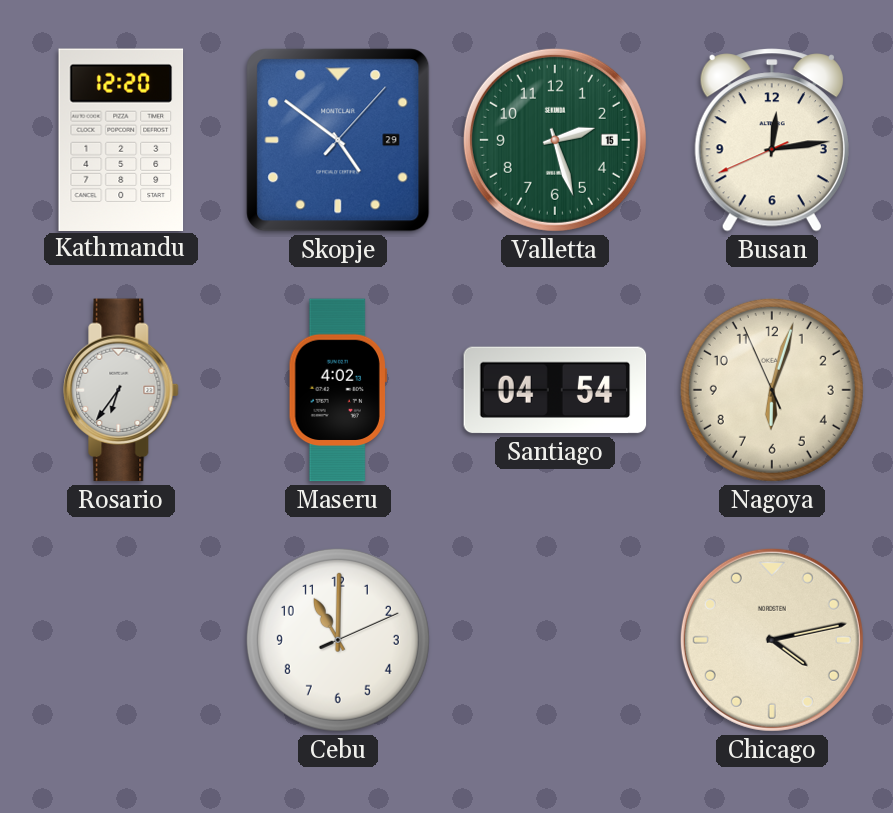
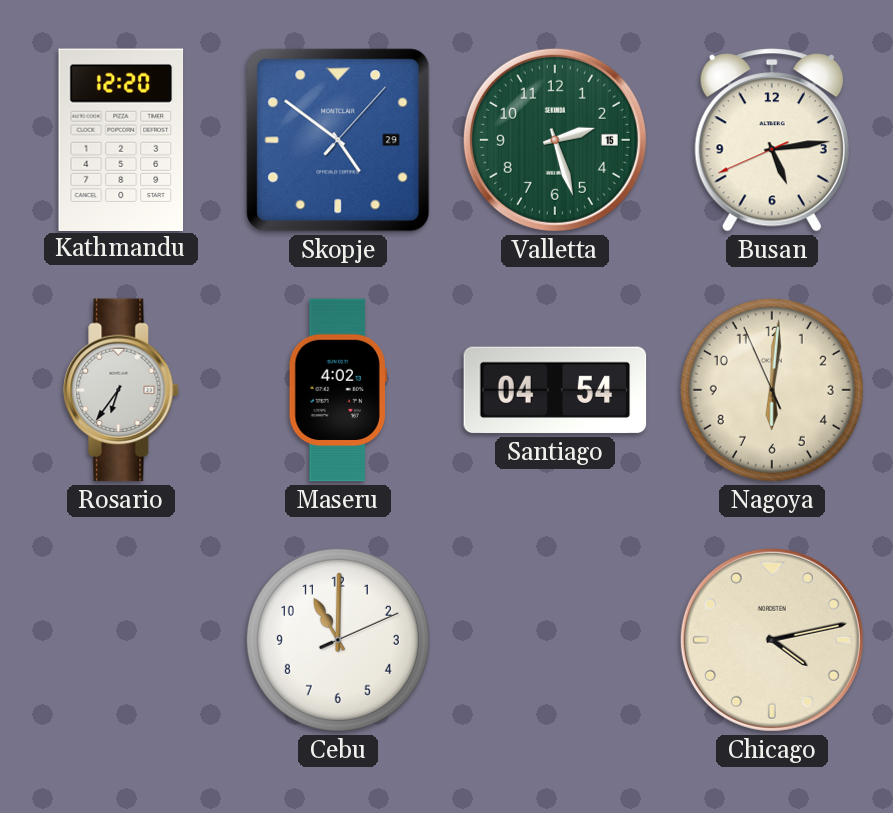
Busan: 12:13 -> 5:13
Nagoya: 6:02 -> 6:00
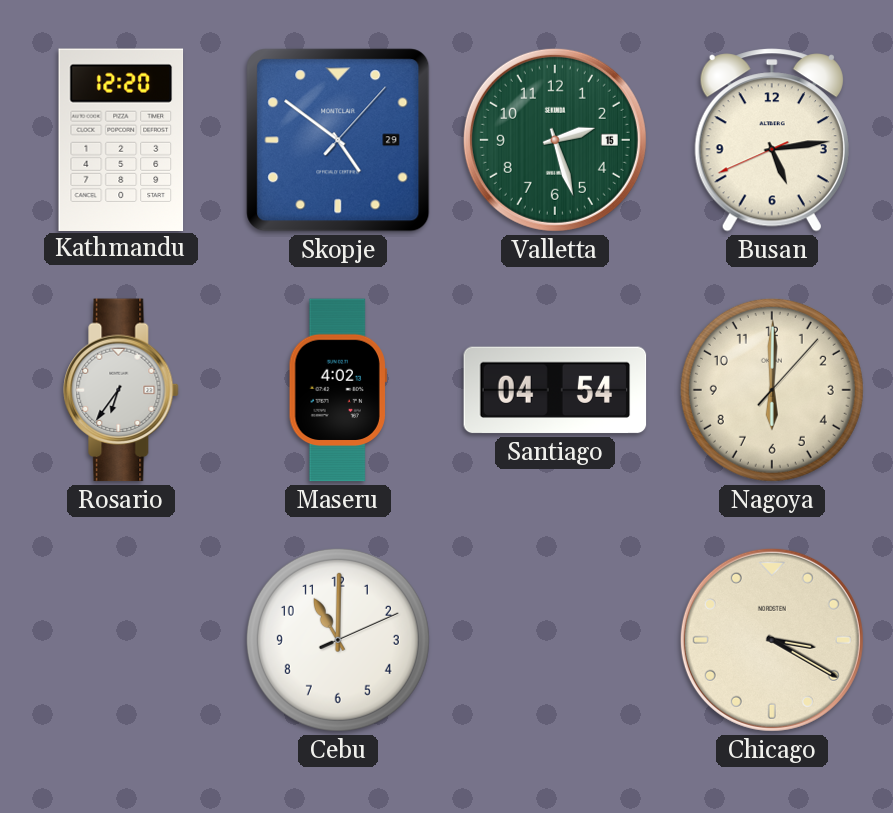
Nagoya: 6:00:56 -> 6:00:07
Chicago: 4:13 -> 3:20
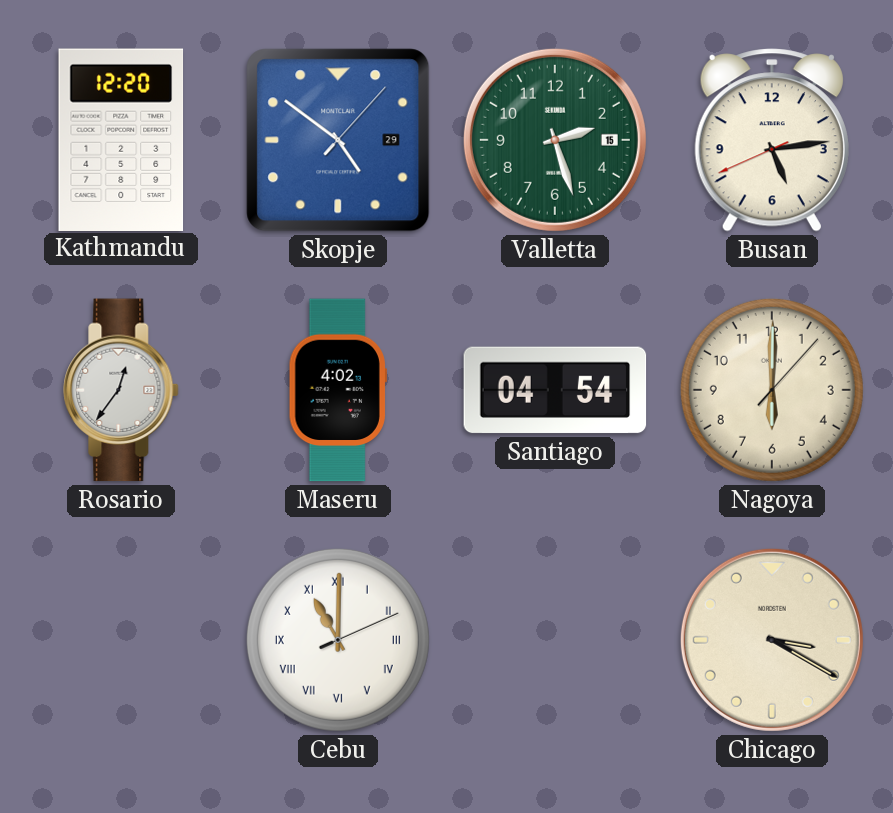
Rosario: 6:36 -> 12:36
Cebu numerals: Arabic -> Roman
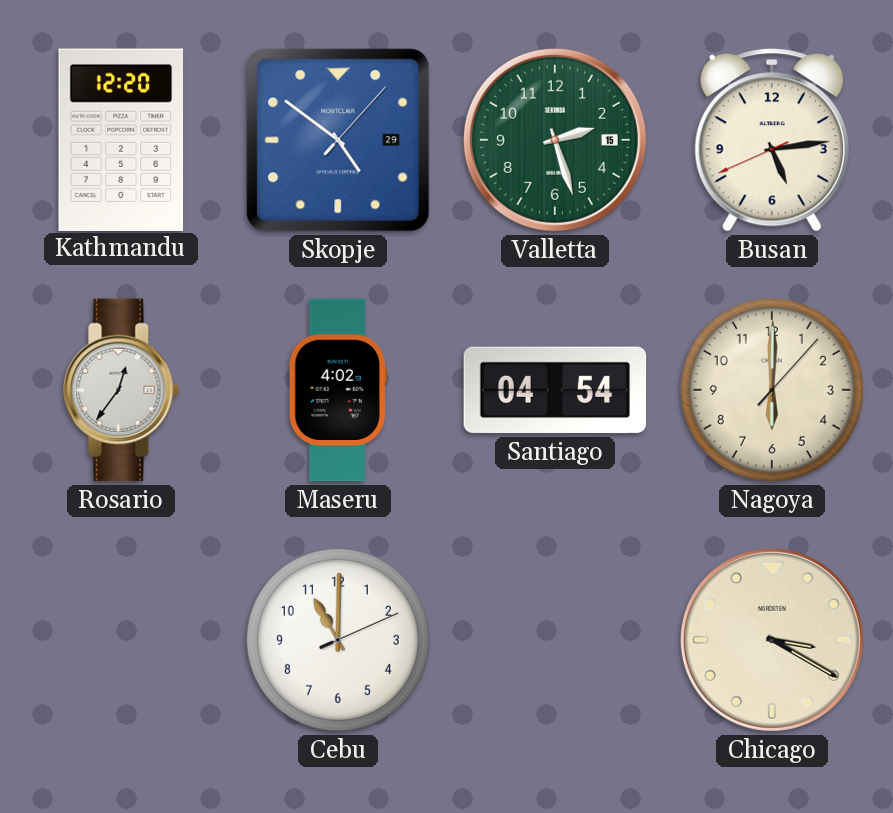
Cebu numerals: Roman -> Arabic
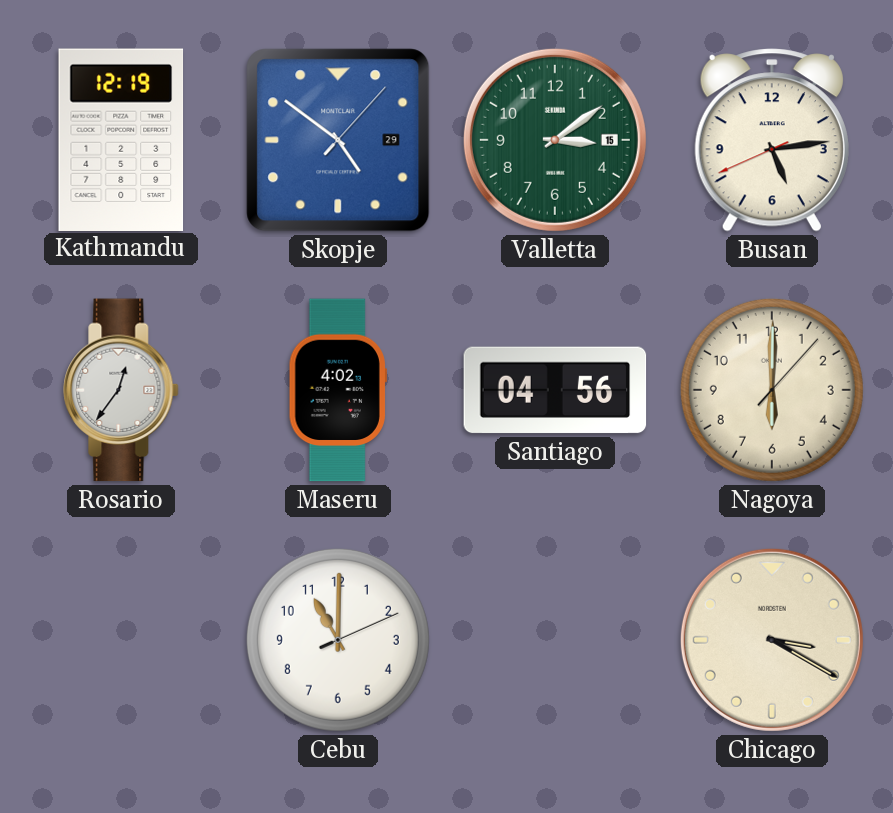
Kathmandu: 12:20 -> 12:19
Valletta: 2:27 -> 3:09
Santiago: 04:54 -> 04:56
